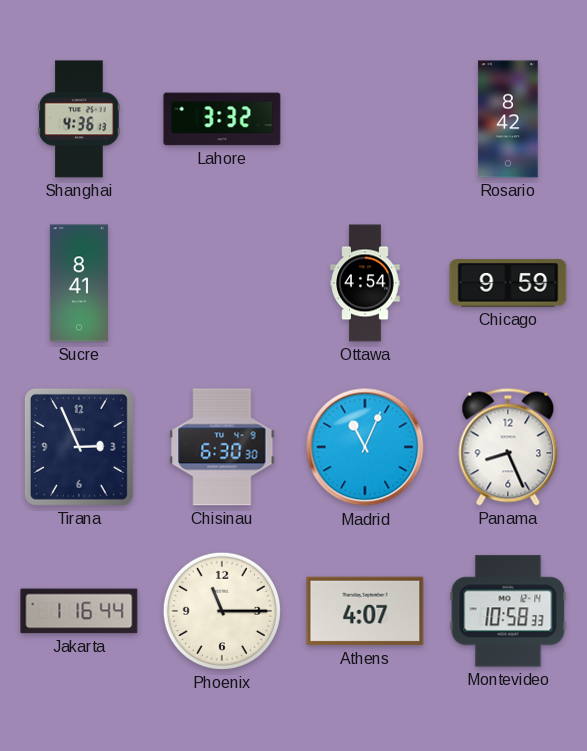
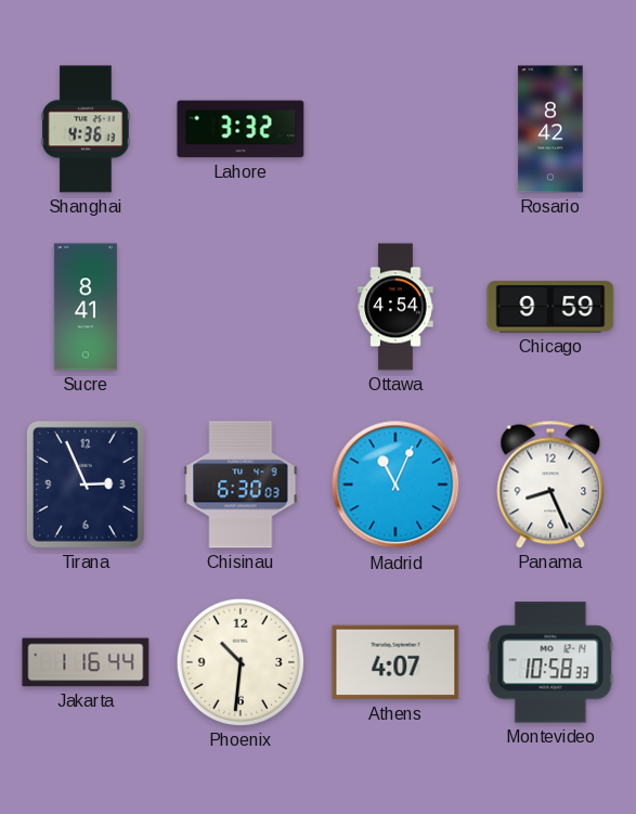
Chisinau: 6:30:30 -> 6:30:03
Phoenix: 11:15 -> 10:31
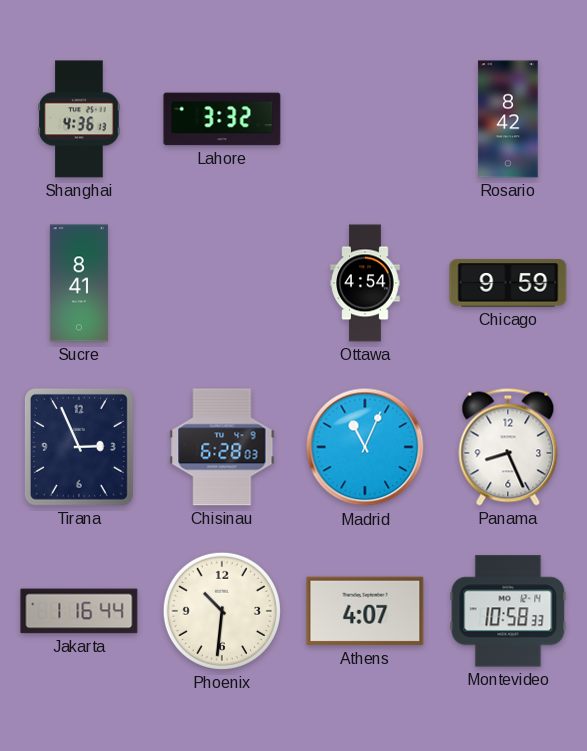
Chisinau: 6:30 -> 6:28
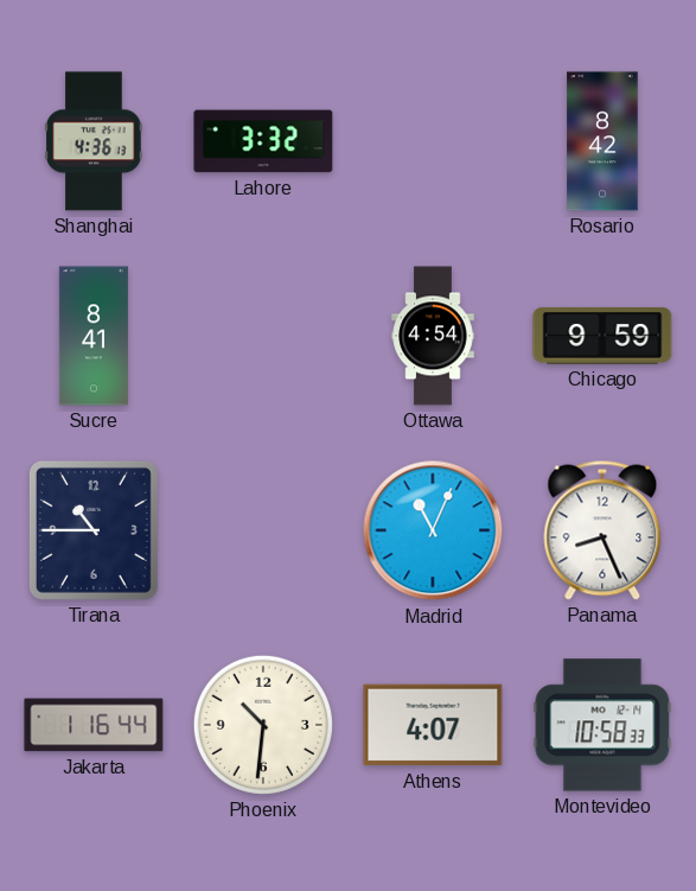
Tirana: 2:56 -> 10:45
Chisinau: 6:28 -> none
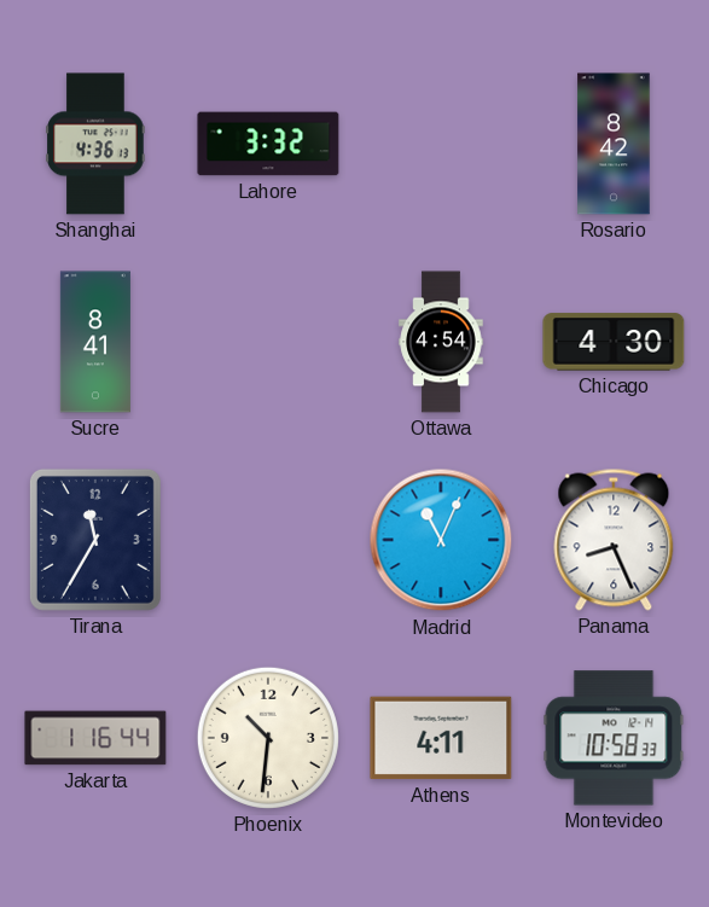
Chicago: 9:59 -> 4:30
Tirana: 10:45 -> 11:35
Athens: 4:07 -> 4:11
